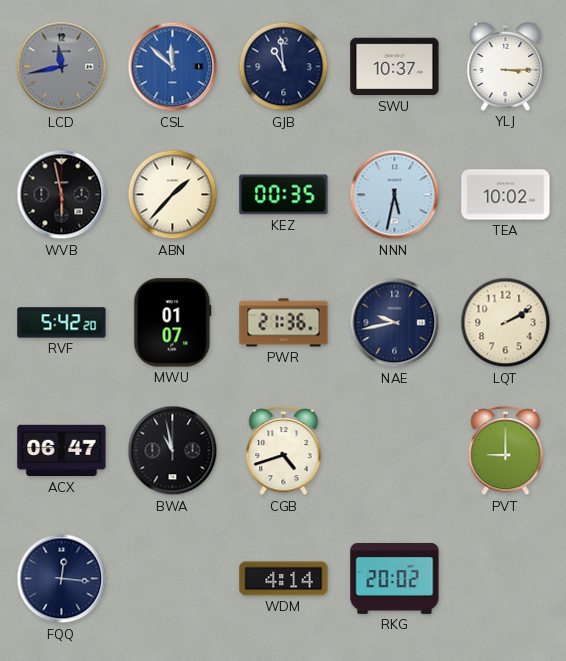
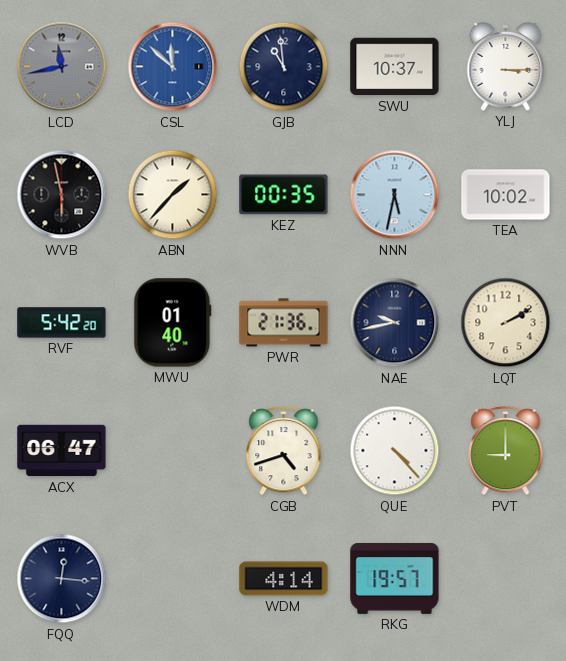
MWU: 01:07 -> 01:40
BWA: 10:58 -> none
QUE: none -> 4:23
RKG: 20:02 -> 19:57
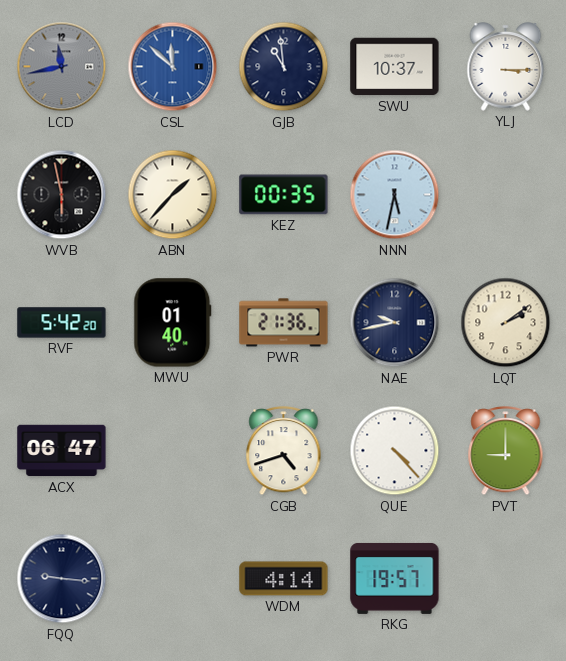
TEA: 10:02 -> none
LQT: 2:10 -> 2:09
FQQ: 12:16 -> 9:16
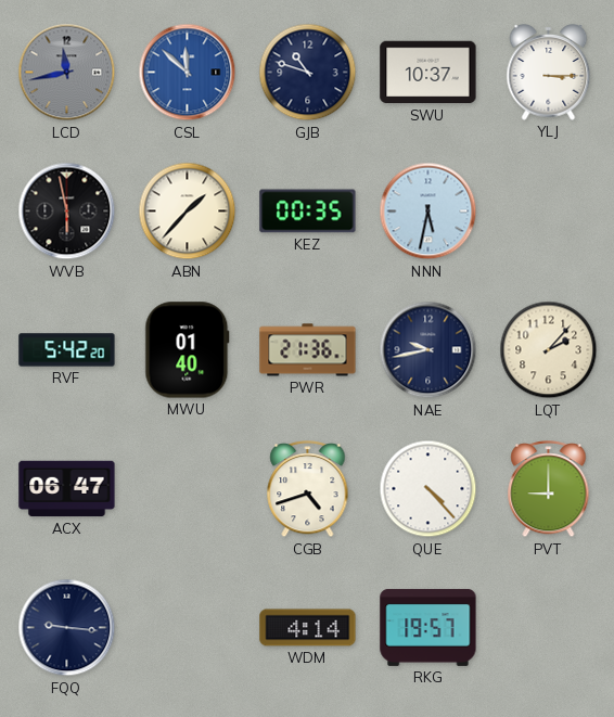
GJB: 10:59 -> 10:48
LQT: 2:09 -> 2:07
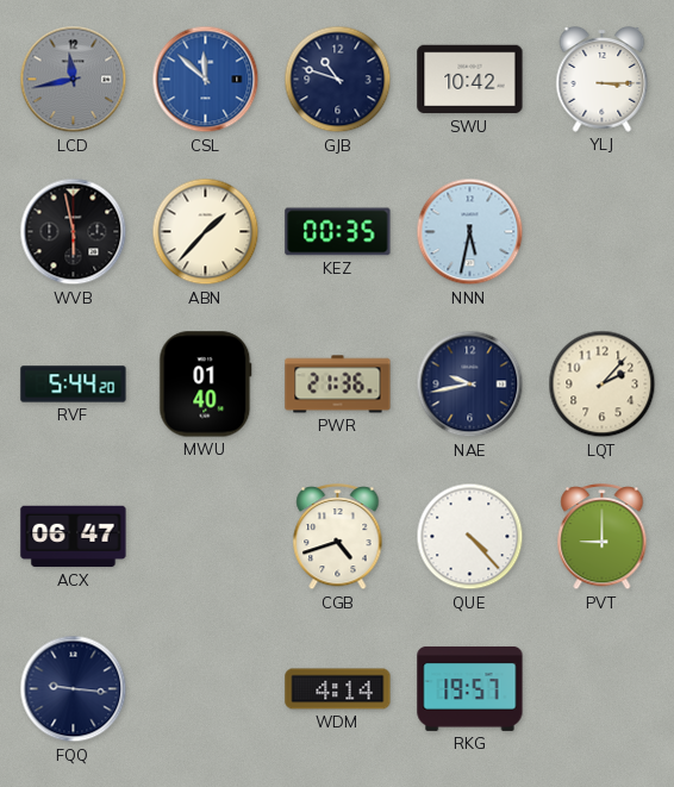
SWU: 10:37 -> 10:42
RVF: 5:42 -> 5:44
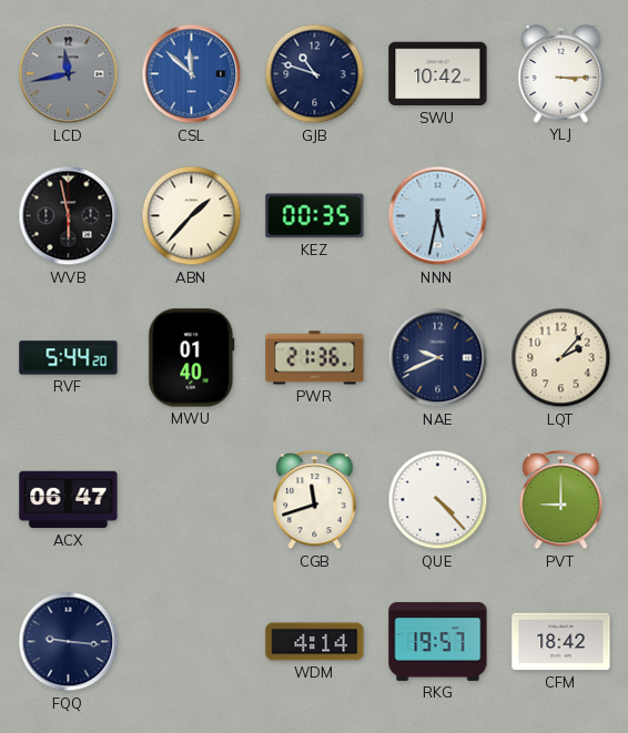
NAE: 9:43 -> 9:41
CGB: 4:42 -> 11:42
CFM: none -> 18:42
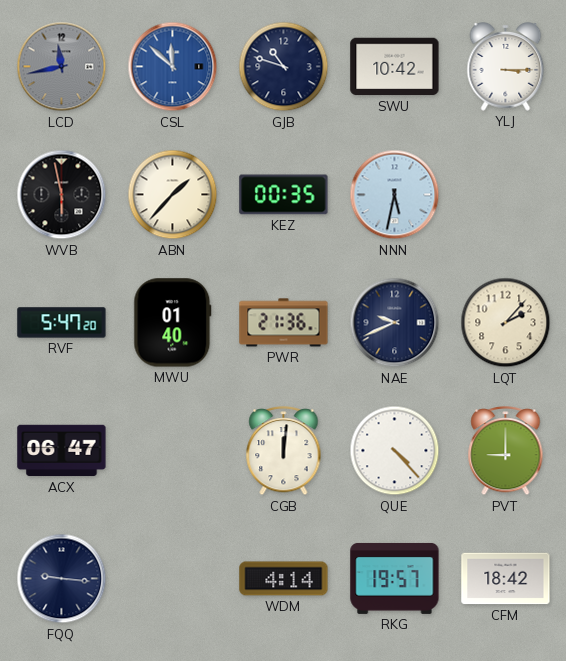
RVF: 5:44 -> 5:47
CGB: 11:42 -> 12:01
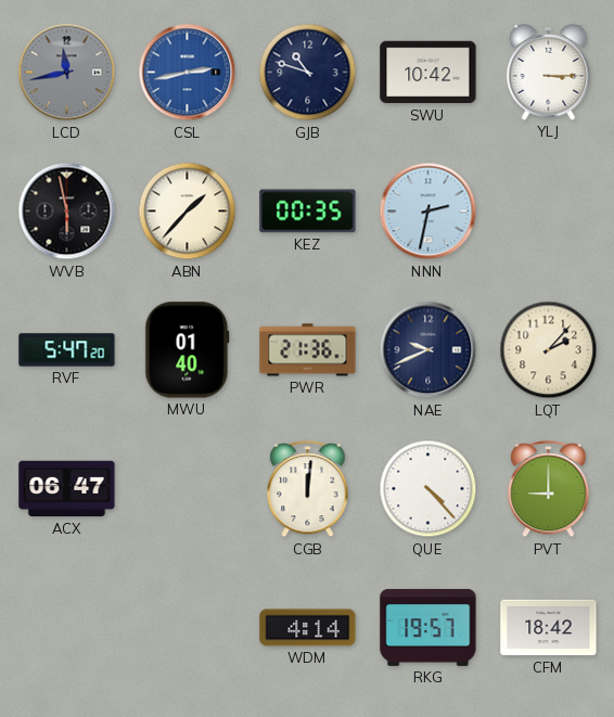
CSL: 11:52 -> 2:43
NNN: 5:32 -> 2:32
FQQ: 9:16 -> none
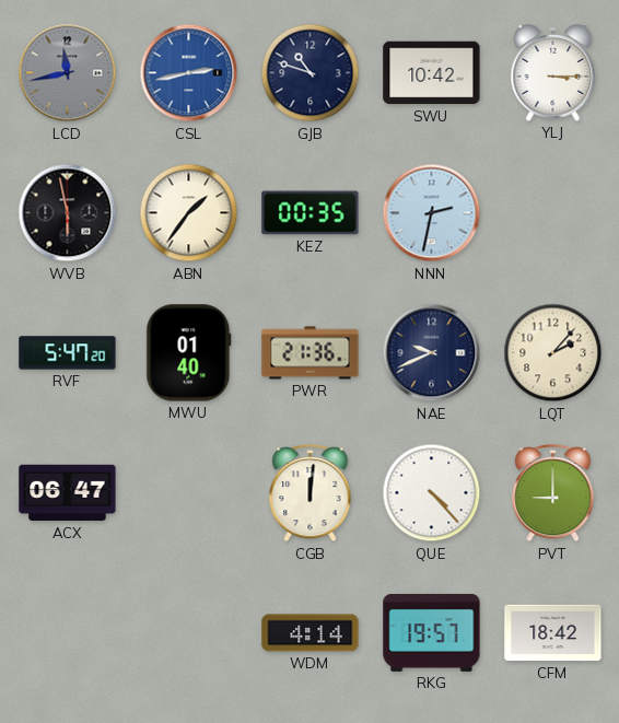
ABN: 1:37 -> 1:36
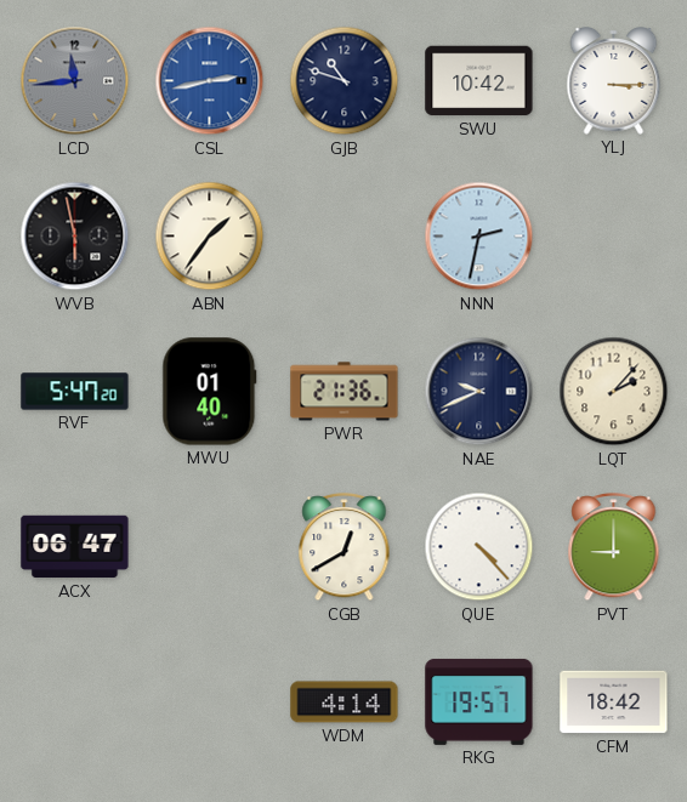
LCD: 11:43 -> 11:44
KEZ: 00:35 -> none
CGB: 12:01 -> 12:40
